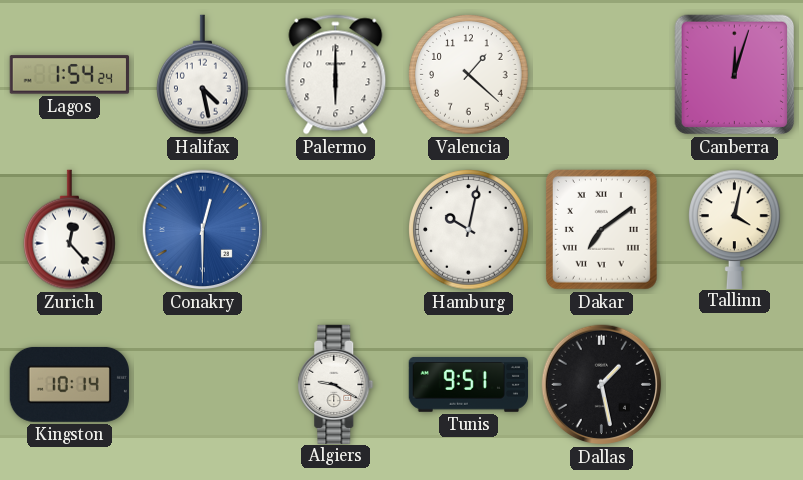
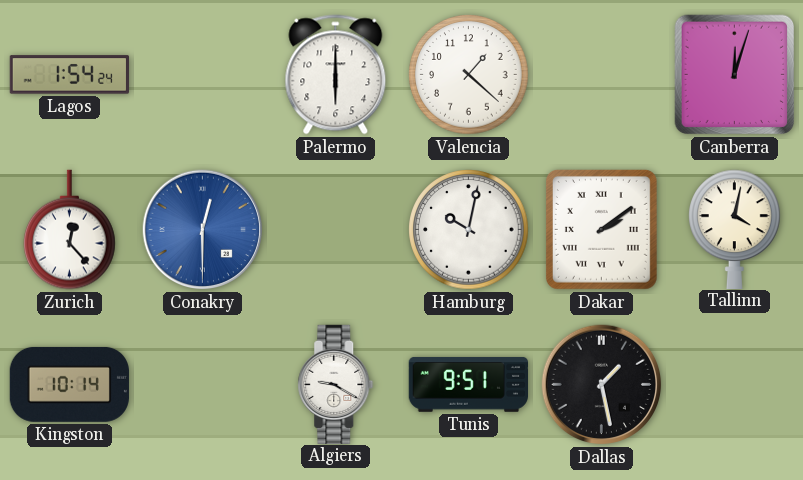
Halifax: 4:28 -> none
Dakar: 7:09 -> 2:09
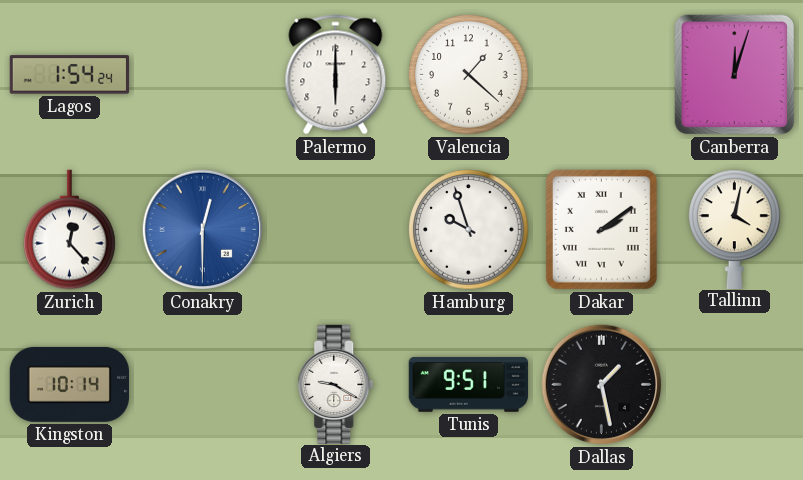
Hamburg: 10:02 -> 9:57
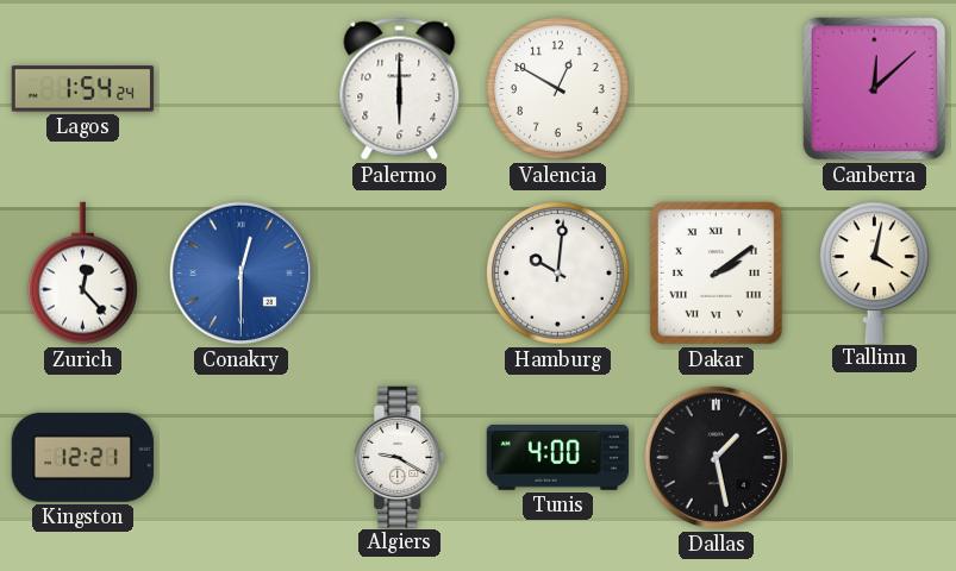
Valencia: 1:22 -> 12:50
Canberra: 12:03 -> 12:08
Hamburg: 9:57 -> 10:01
Kingston: 10:14 -> 12:21
Tunis: 9:51 -> 4:00
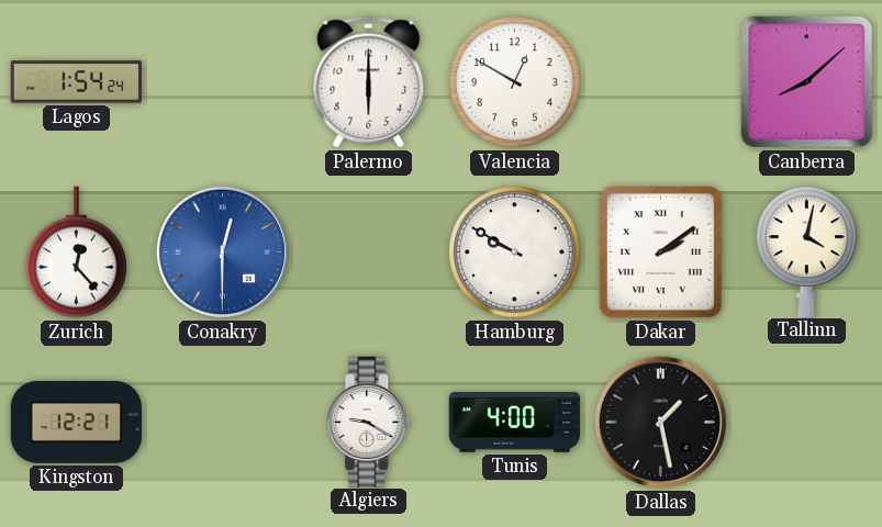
Canberra: 12:08 -> 8:08
Hamburg: 10:01 -> 9:50
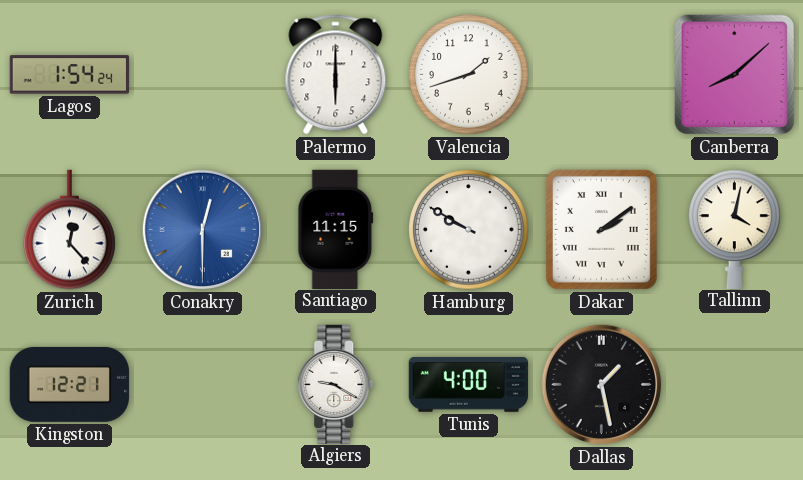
Valencia: 12:50 -> 1:42
Santiago: none -> 11:15
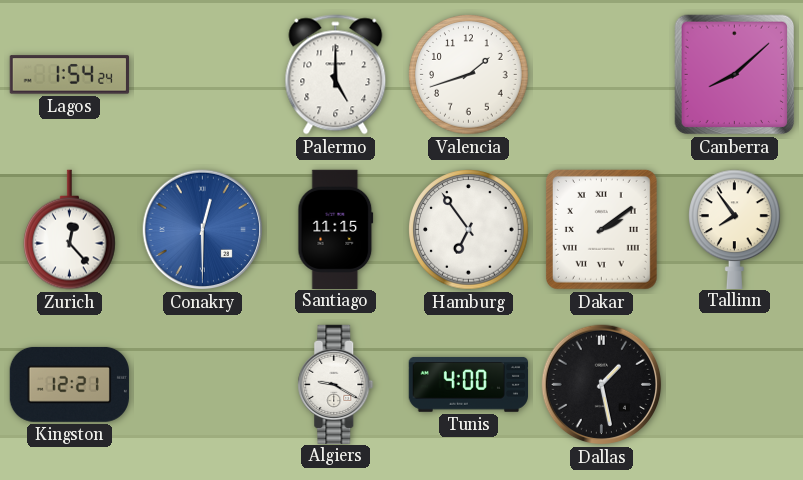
Palermo: 6:00 -> 5:00
Hamburg: 9:50 -> 6:54
Tallinn: 4:02 -> 7:54
